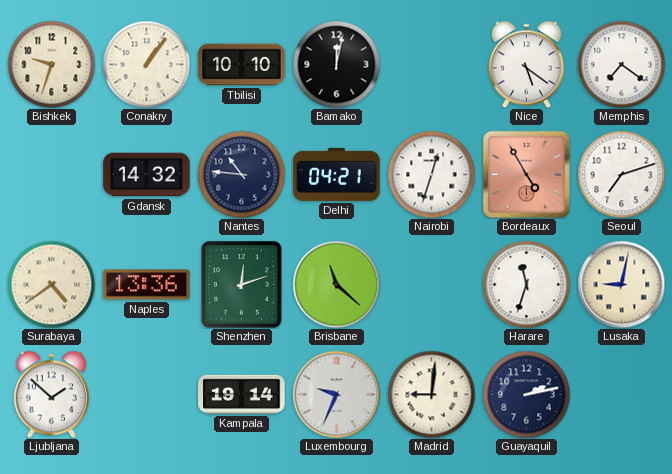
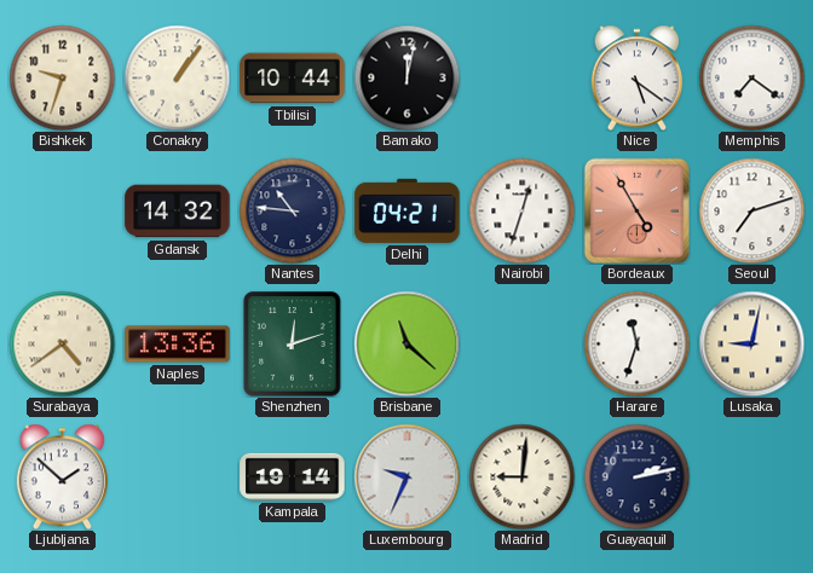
Tbilisi: 10:10 -> 10:44
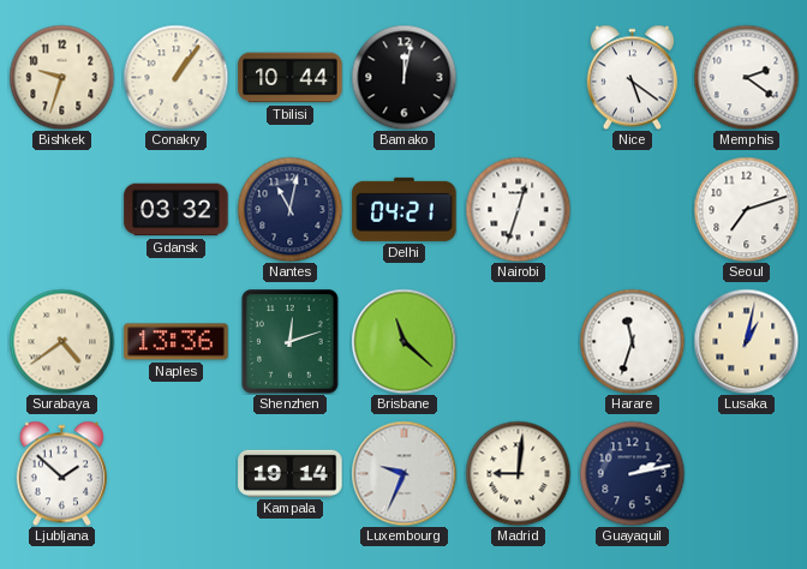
Memphis: 7:21 -> 2:21
Gdansk: 14:32 -> 03:32
Nantes: 10:46 -> 11:02
Bordeaux: 4:55 -> none
Lusaka: 9:02 -> 1:02
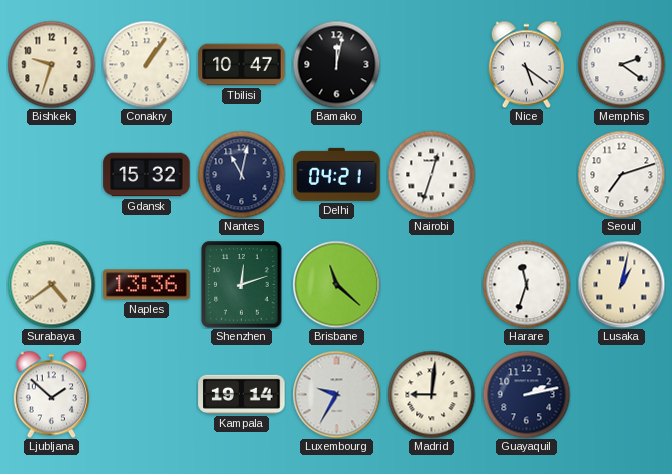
Tbilisi: 10:44 -> 10:47
Gdansk: 03:32 -> 15:32
Luxembourg: 9:34 -> 9:35
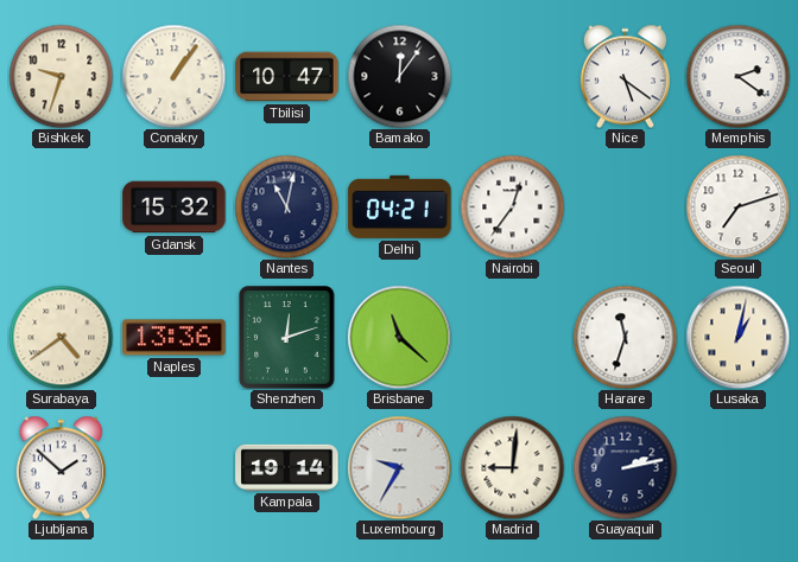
Bamako: 12:02 -> 12:06
Nairobi: 12:33 -> 12:36
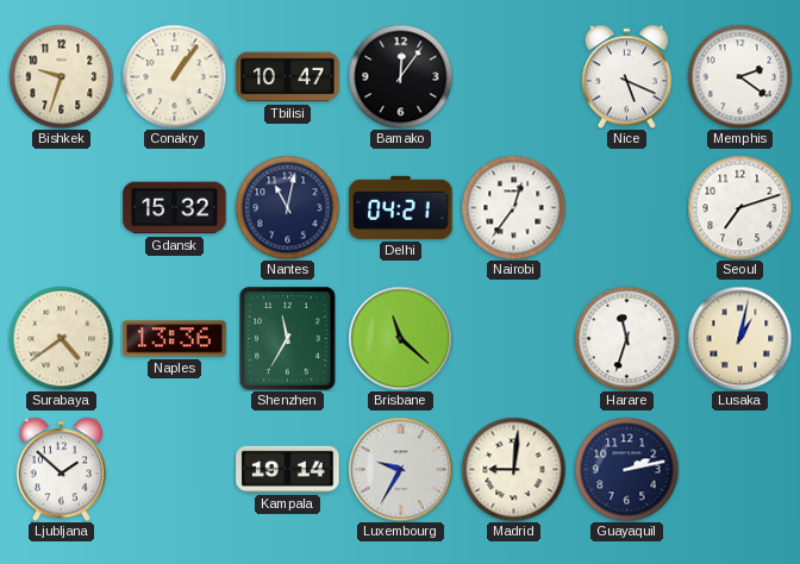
Nice: 5:21 -> 5:19
Shenzhen: 12:12 -> 11:35
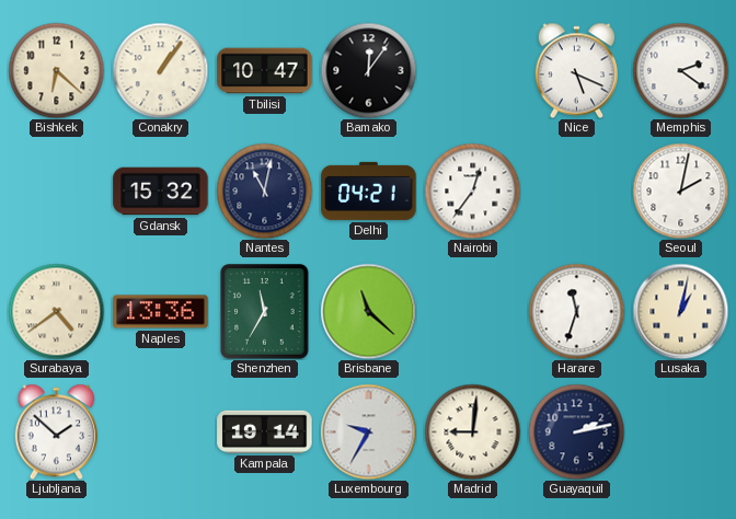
Bishkek: 9:33 -> 6:22
Seoul: 7:12 -> 2:02
